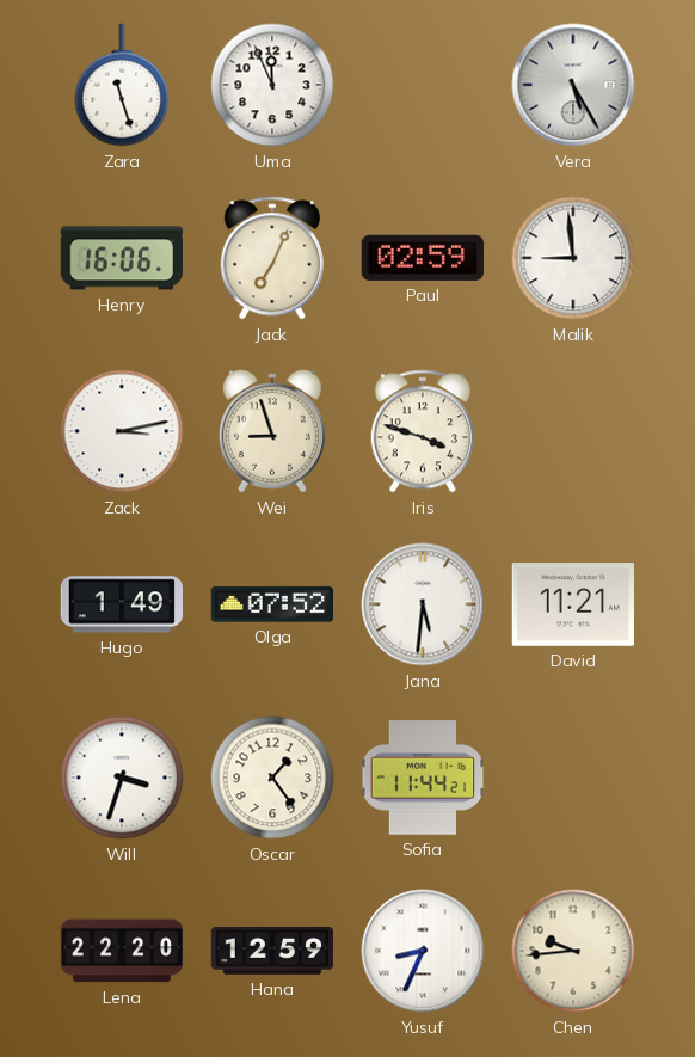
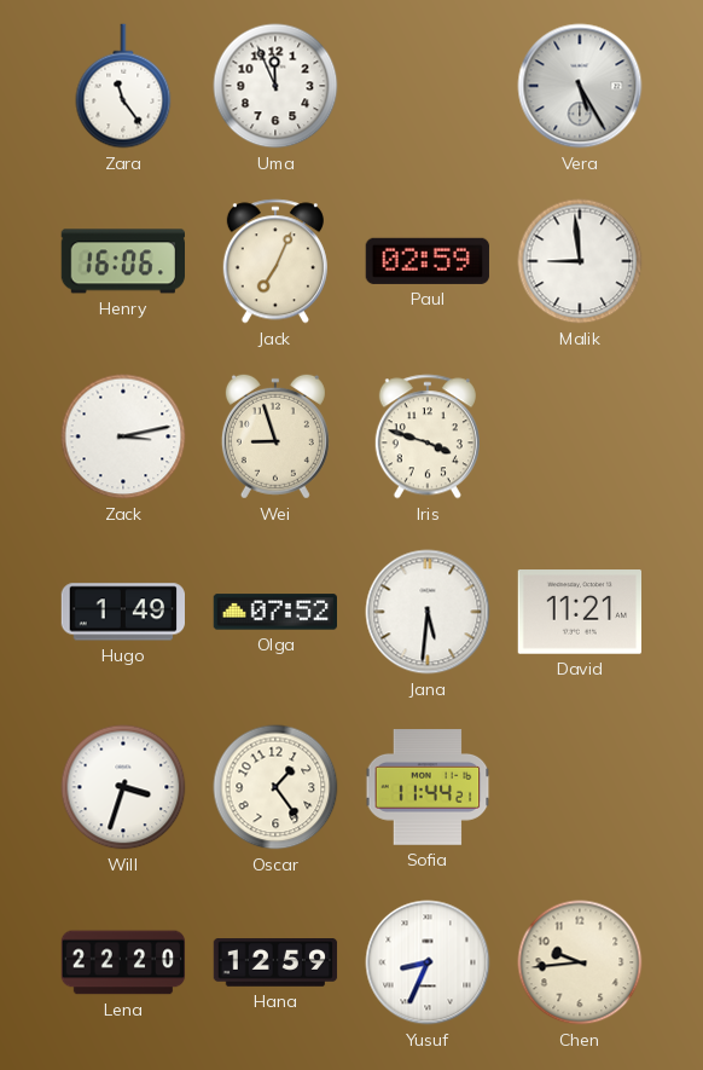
Zara: 11:27 -> 11:24
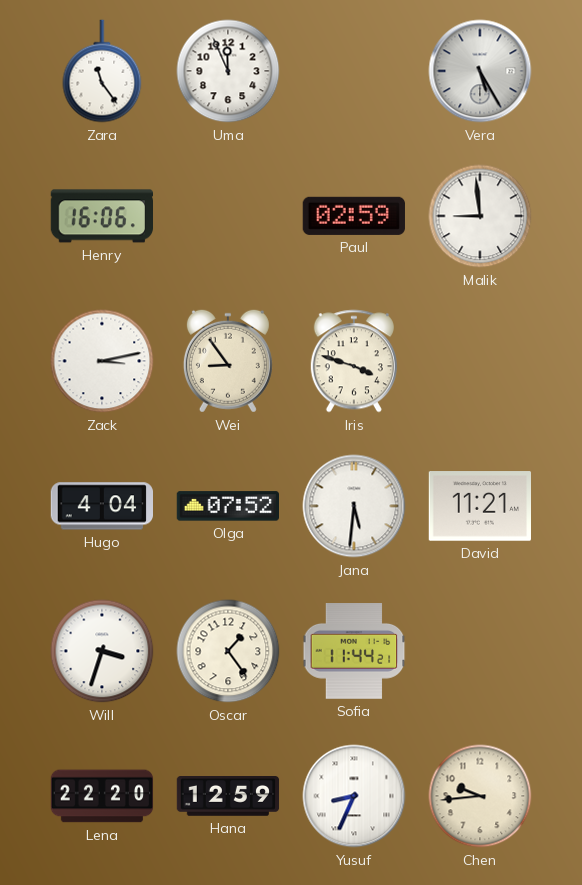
Jack: 7:04 -> none
Wei: 8:57 -> 8:54
Hugo: 1:49 -> 4:04
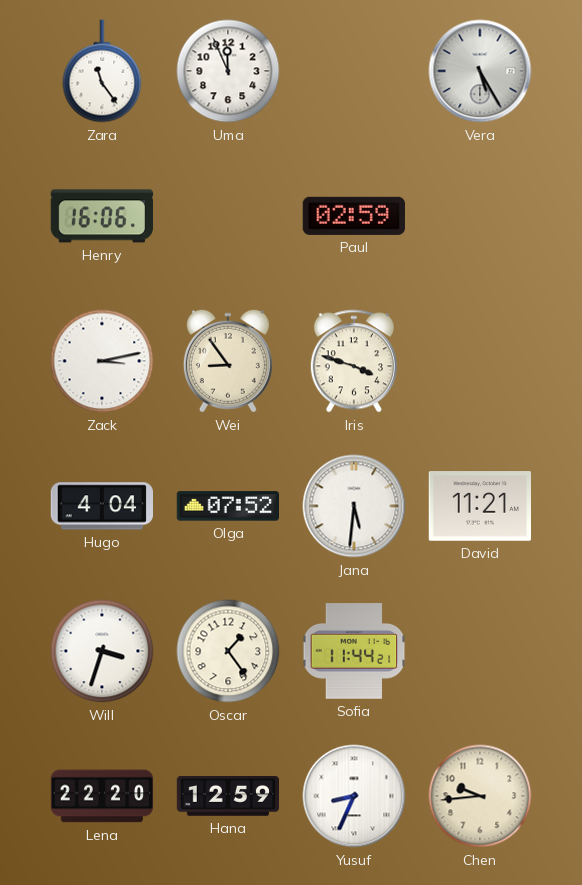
Malik: 8:59 -> none
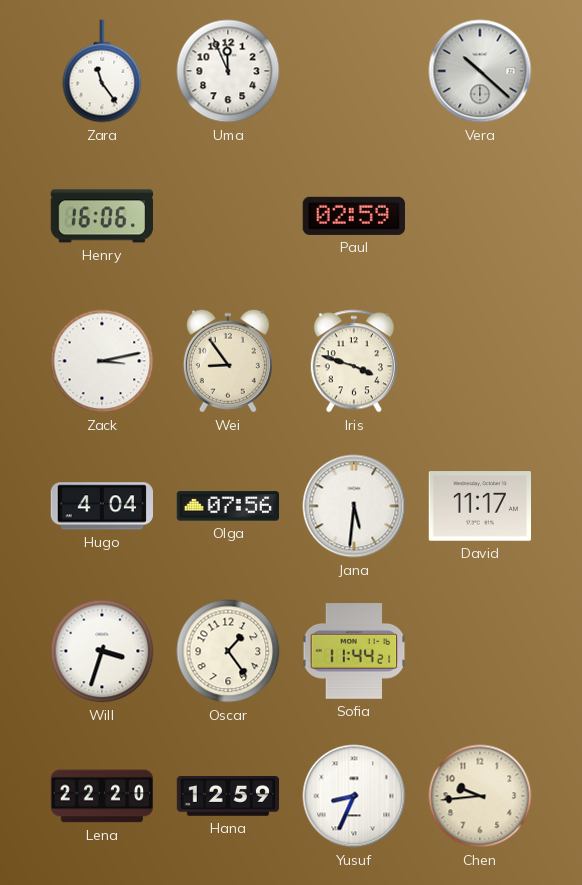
Vera: 5:25 -> 10:22
Olga: 07:52 -> 07:56
David: 11:21 -> 11:17
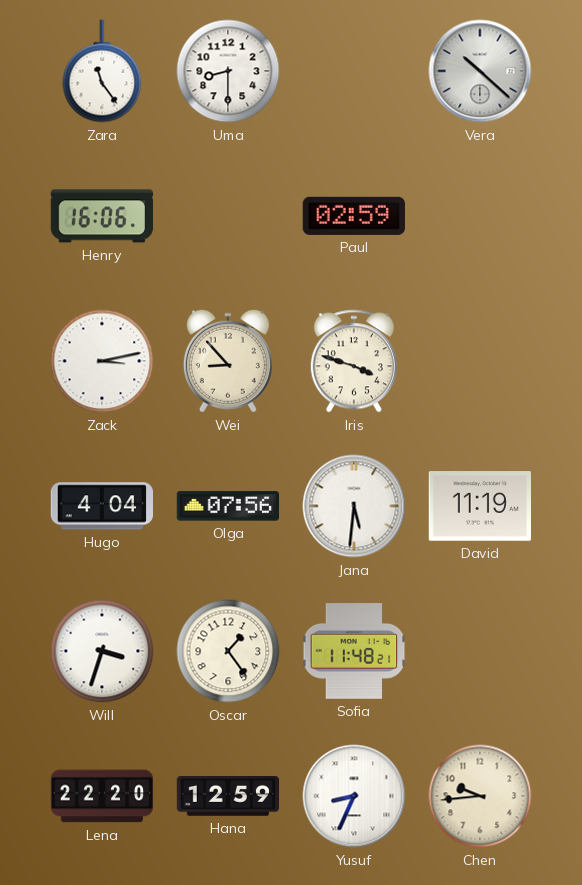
Uma: 11:56 -> 8:30
Wei: 8:54 -> 8:53
David: 11:17 -> 11:19
Sofia: 11:44 -> 11:48
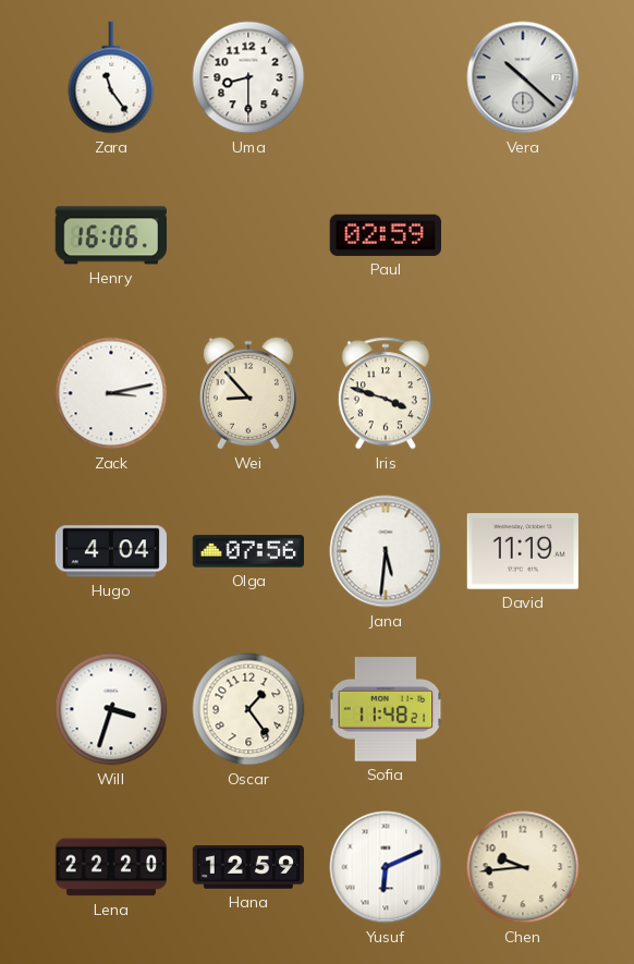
Yusuf: 8:34 -> 6:11
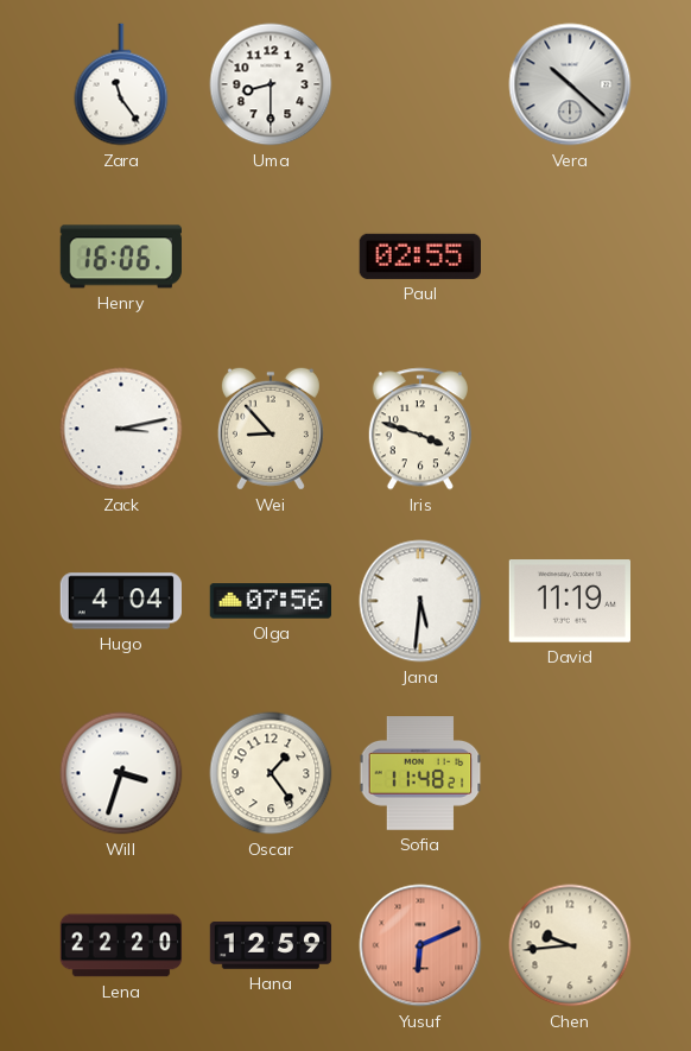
Paul: 02:59 -> 02:55
Yusuf dial: white -> salmon
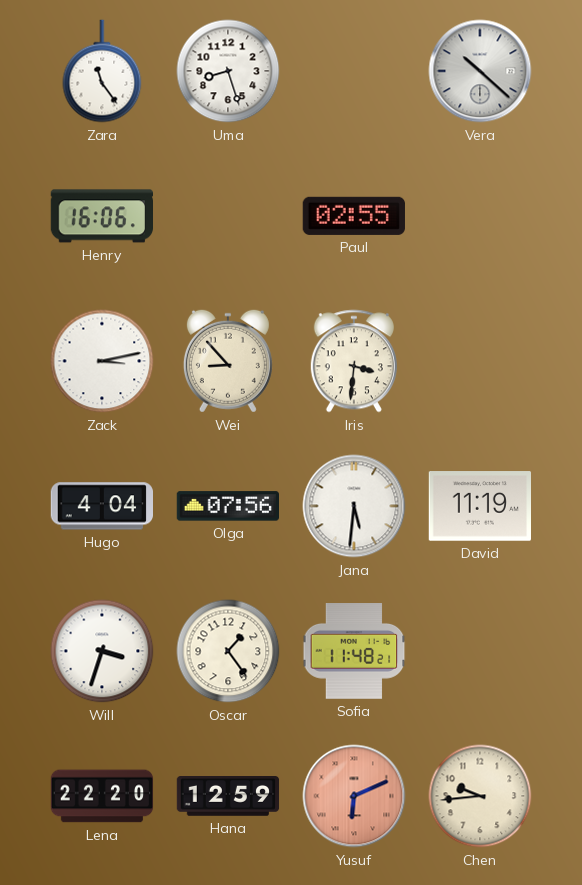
Uma: 8:30 -> 8:27
Iris: 3:48 -> 3:31
